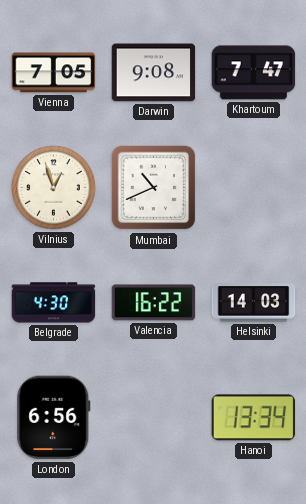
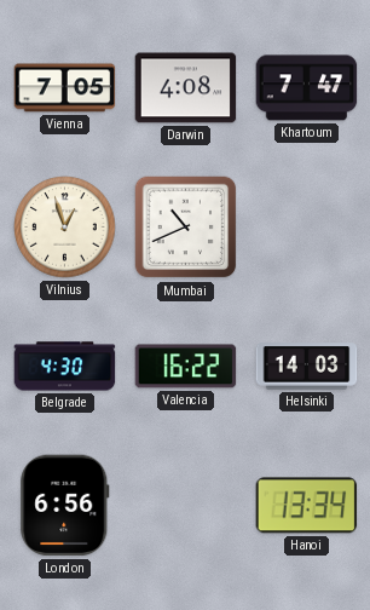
Darwin: 9:08 -> 4:08
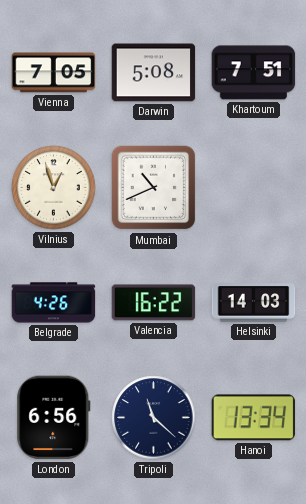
Darwin: 4:08 -> 5:08
Khartoum: 7:47 -> 7:51
Belgrade: 4:30 -> 4:26
Tripoli: none -> 11:22
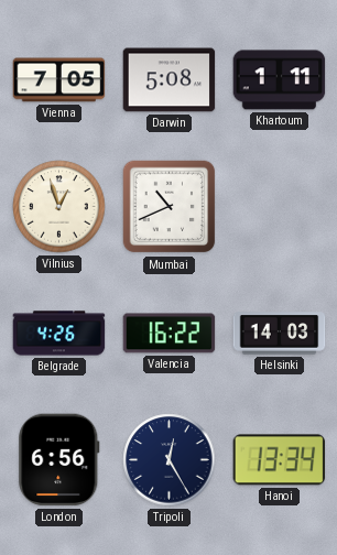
Khartoum: 7:51 -> 1:11
Tripoli: 11:22 -> 12:25
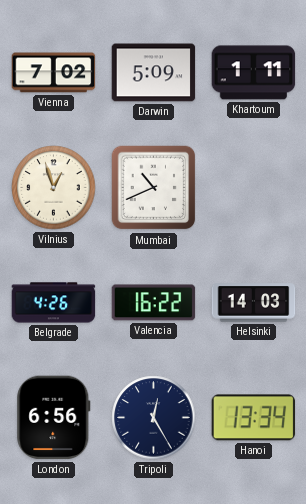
Vienna: 7:05 -> 7:02
Darwin: 5:08 -> 5:09
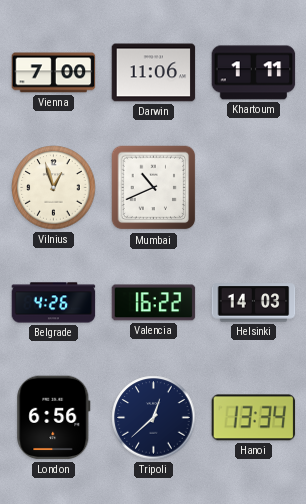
Vienna: 7:02 -> 7:00
Darwin: 5:09 -> 11:06
Tripoli: 12:25 -> 12:38
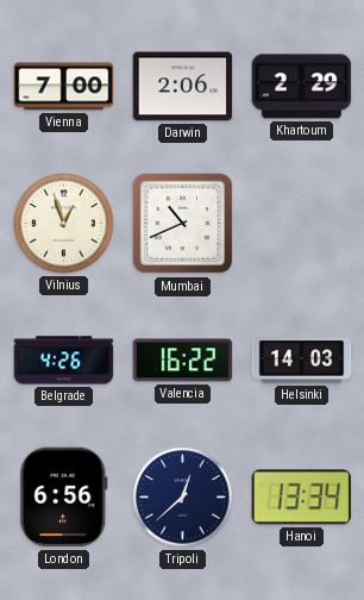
Darwin: 11:06 -> 2:06
Khartoum: 1:11 -> 2:29
